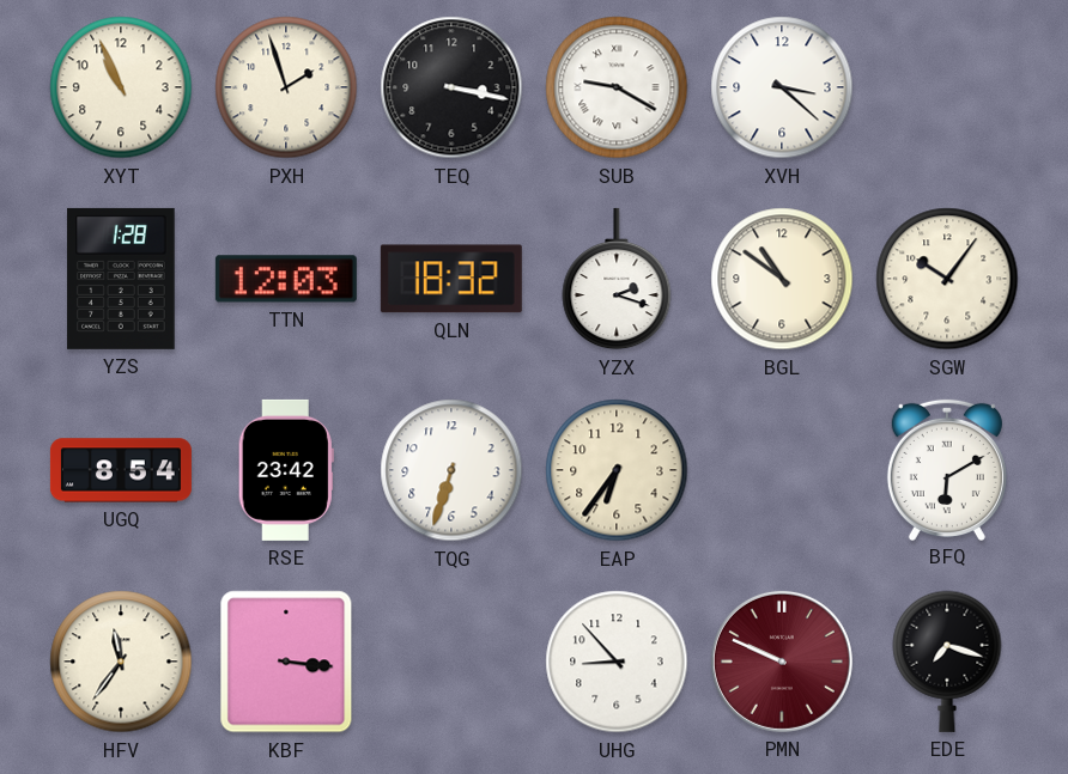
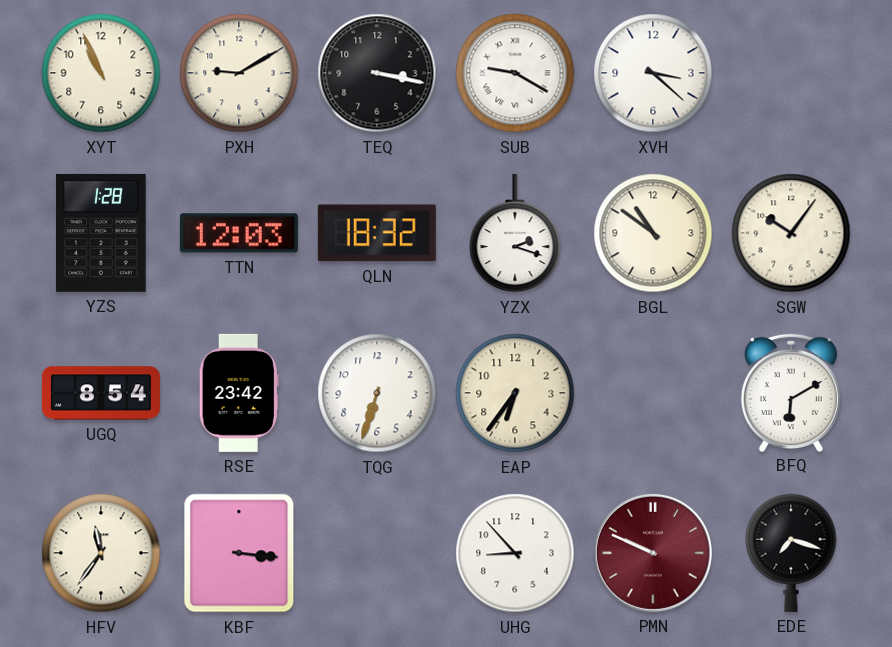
PXH: 1:57 -> 9:10
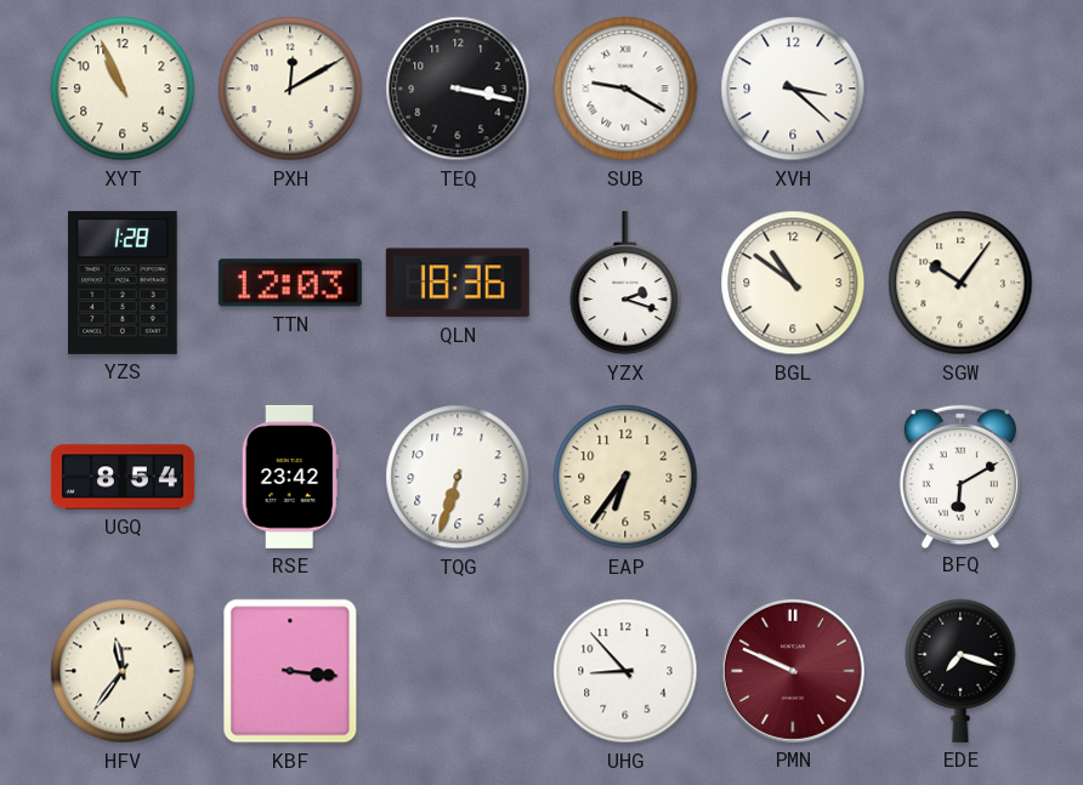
PXH: 9:10 -> 12:10
QLN: 18:32 -> 18:36
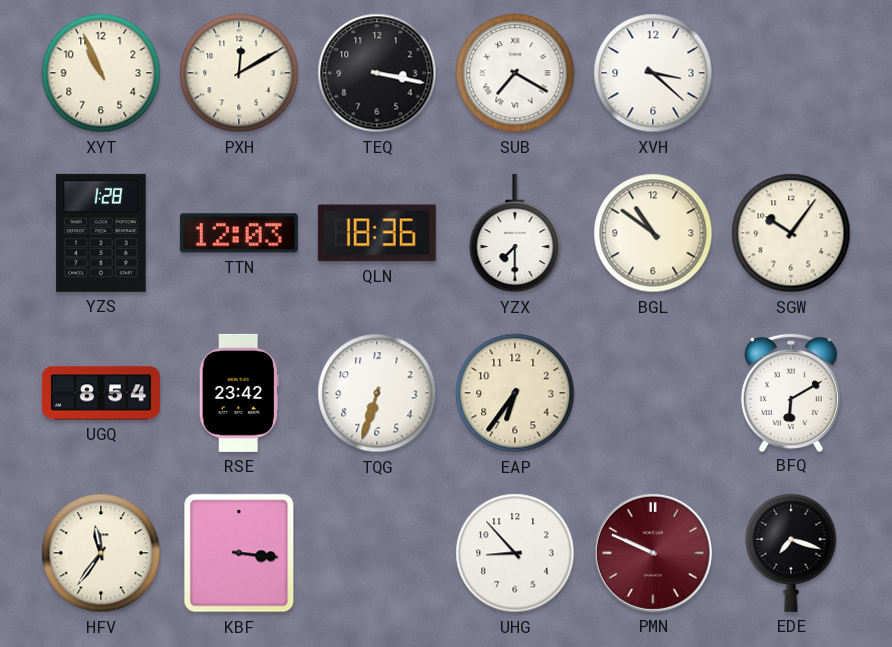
SUB: 9:20 -> 7:20
YZX: 2:18 -> 7:30
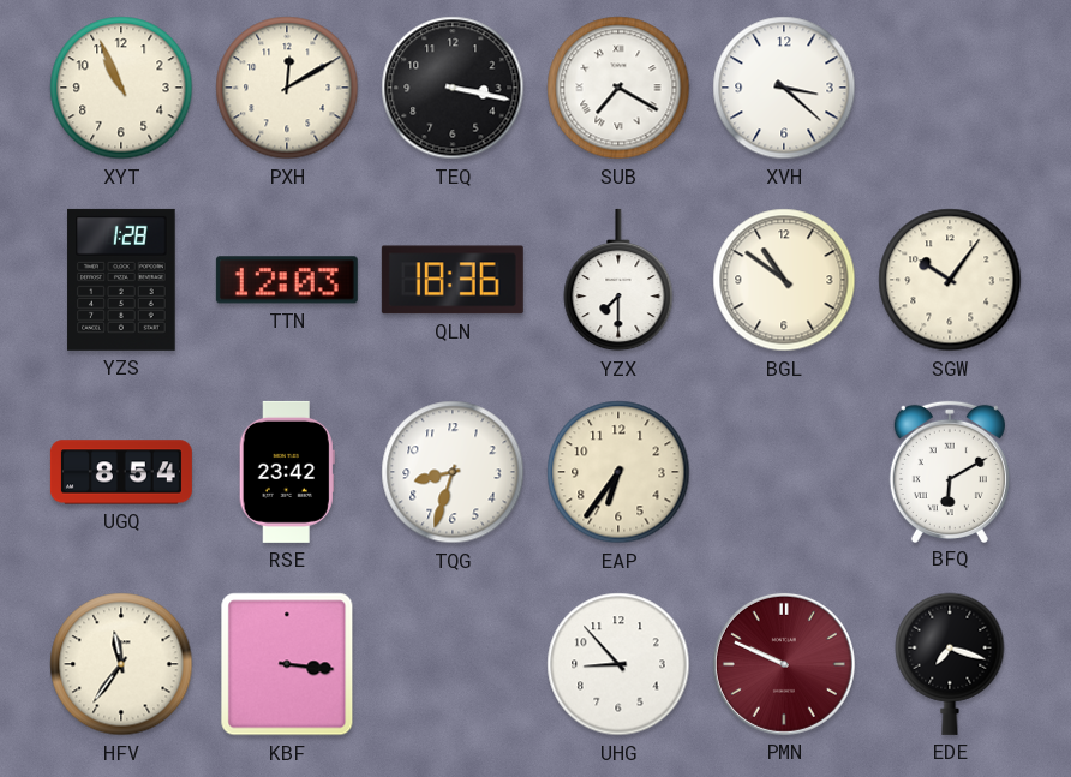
TQG: 6:33 -> 8:33
